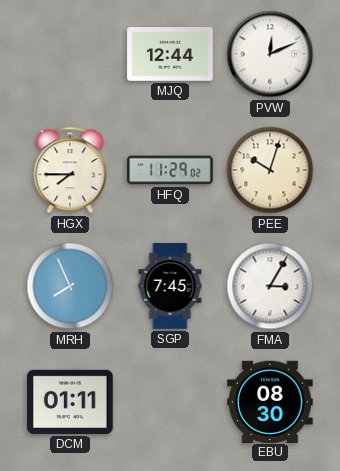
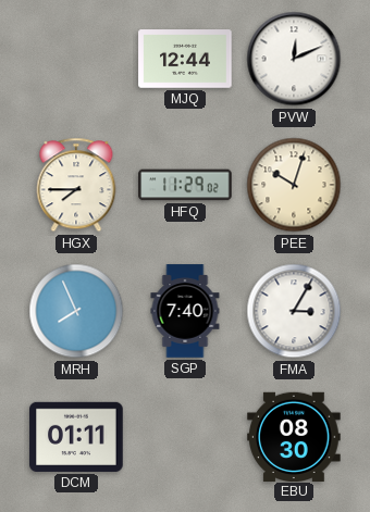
SGP: 7:45 -> 7:40
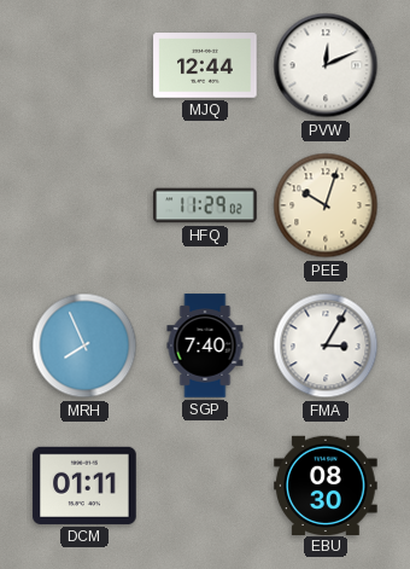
HGX: 7:45 -> none
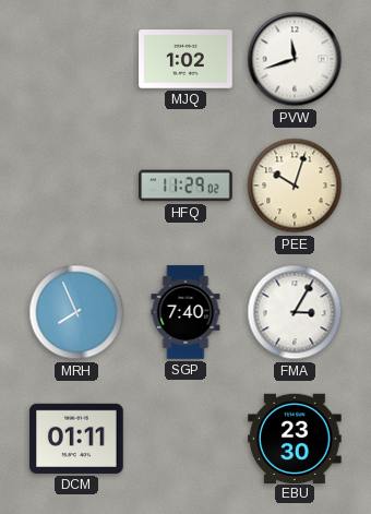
MJQ: 12:44 -> 1:02
PVW: 12:11 -> 11:42
EBU: 08:30 -> 23:30
